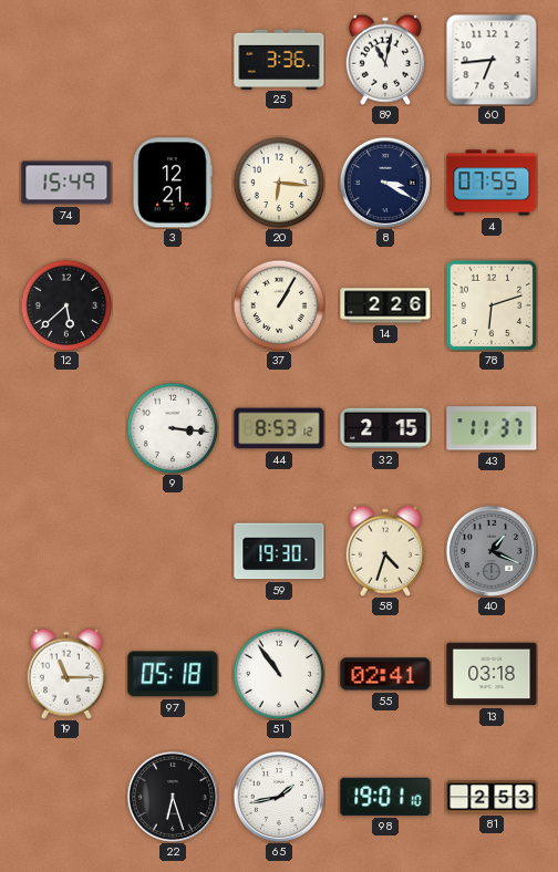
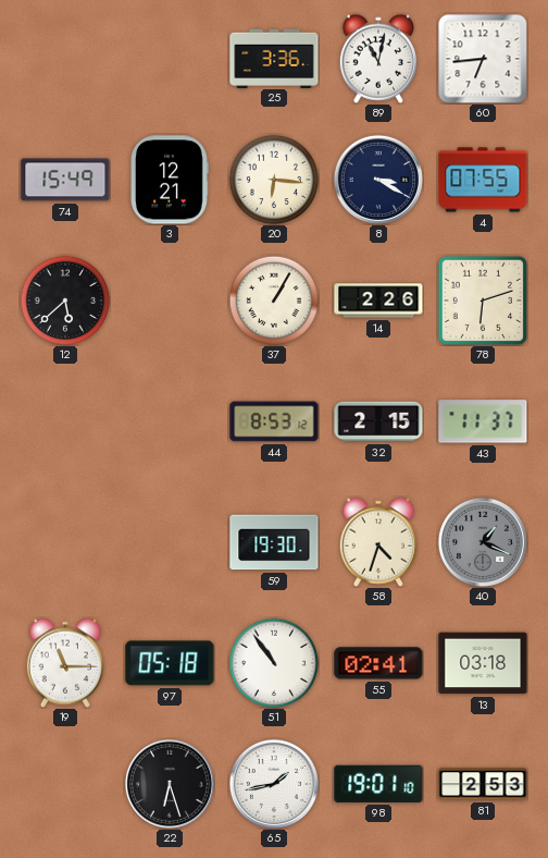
9: 3:16 -> none
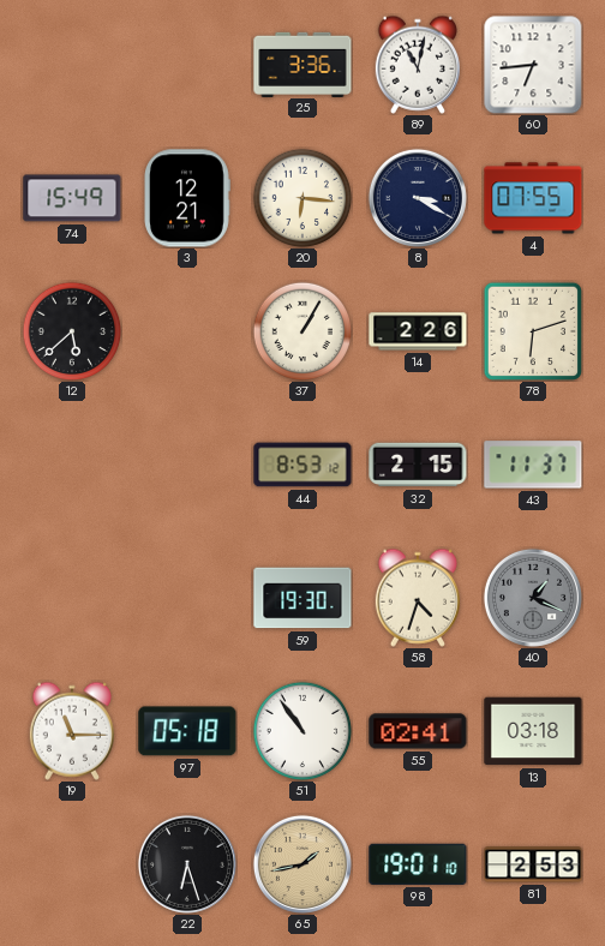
65 dial: white -> champagne
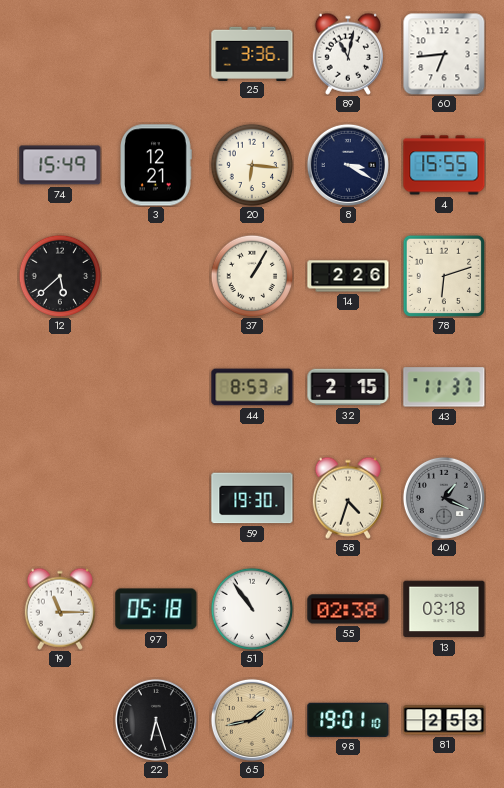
4: 07:55 -> 15:55
55: 02:41 -> 02:38
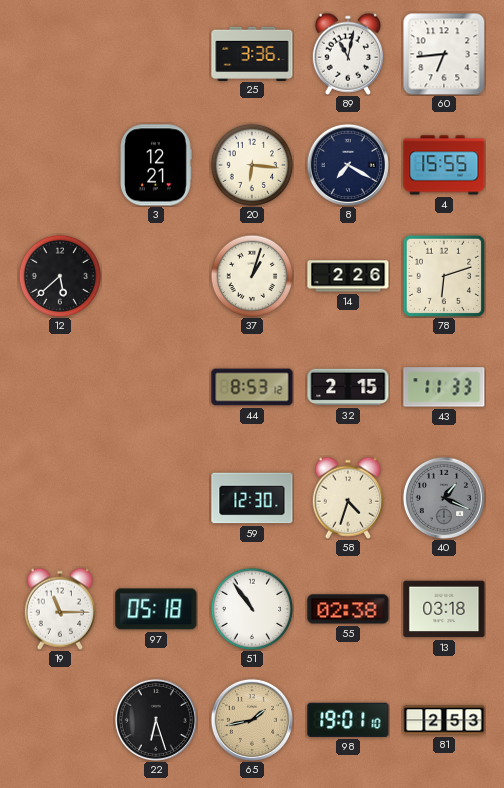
74: 15:49 -> none
8: 3:20 -> 7:20
37: 1:05 -> 1:03
43: 11:37 -> 11:33
59: 19:30 -> 12:30
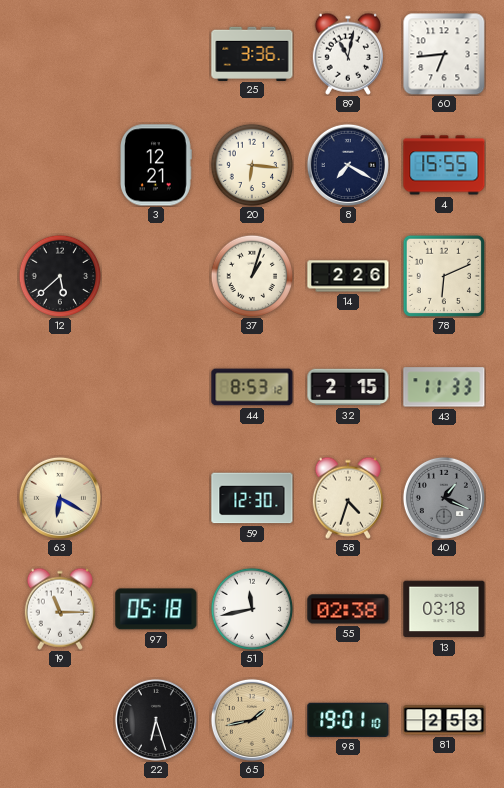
78: 6:12 -> 6:11
63: none -> 6:20
51: 10:54 -> 11:43
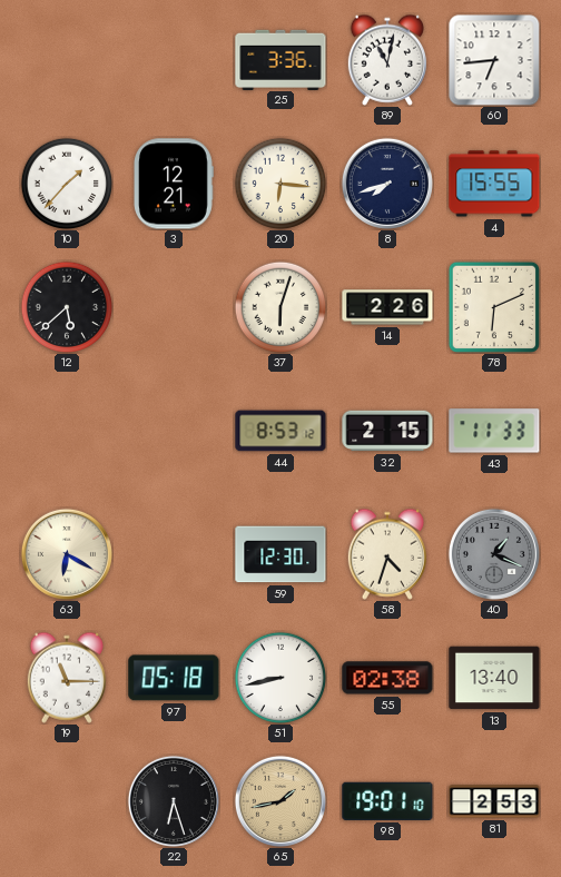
10: none -> 1:37
8: 7:20 -> 7:42
37: 1:03 -> 6:03
51: 11:43 -> 8:43
13: 03:18 -> 13:40
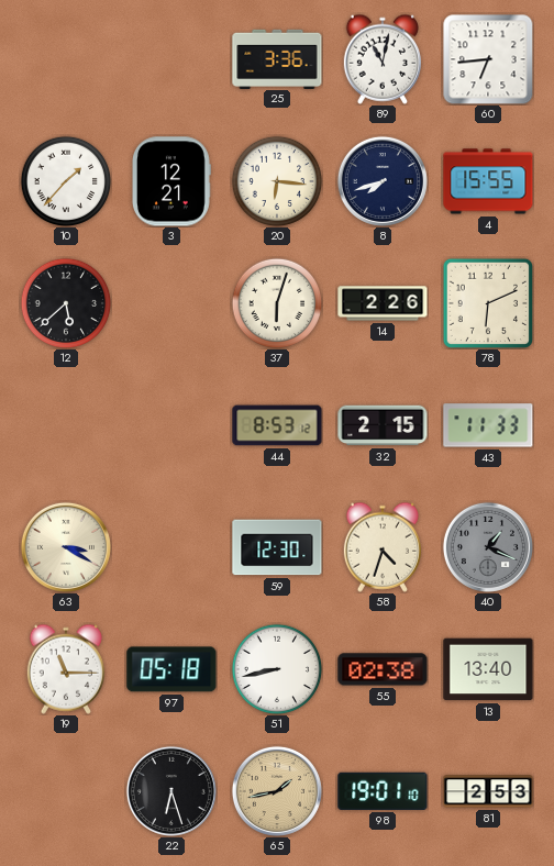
63: 6:20 -> 3:20
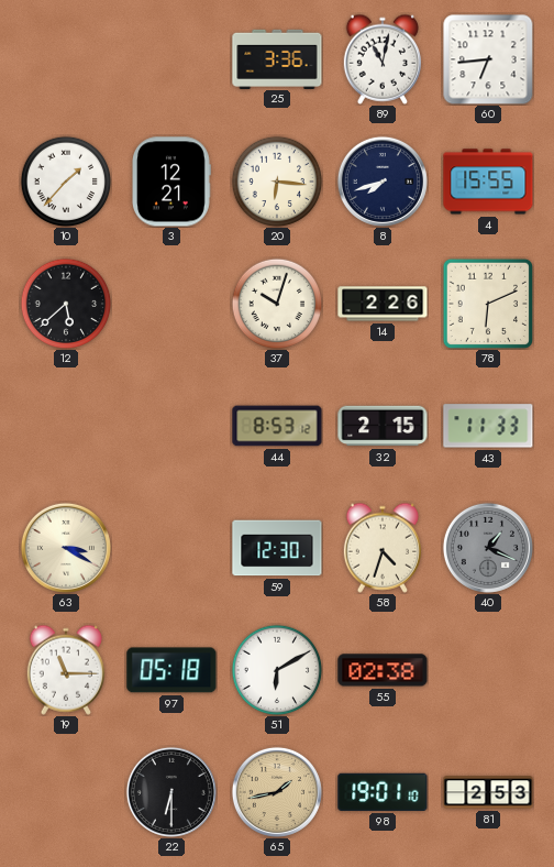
37: 6:03 -> 10:03
51: 8:43 -> 6:10
13: 13:40 -> none
22: 6:27 -> 6:30
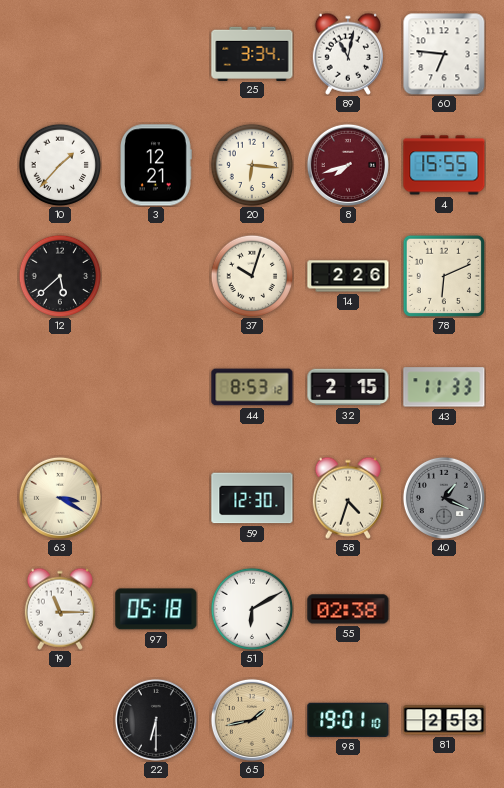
25: 3:36 -> 3:34
60: 6:44 -> 6:46
8 dial: navy -> burgundy
